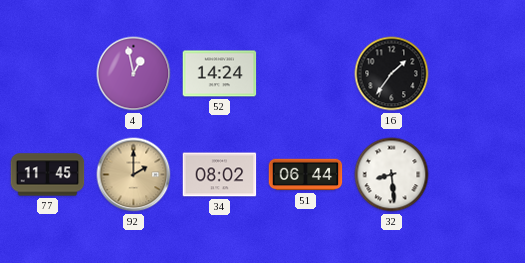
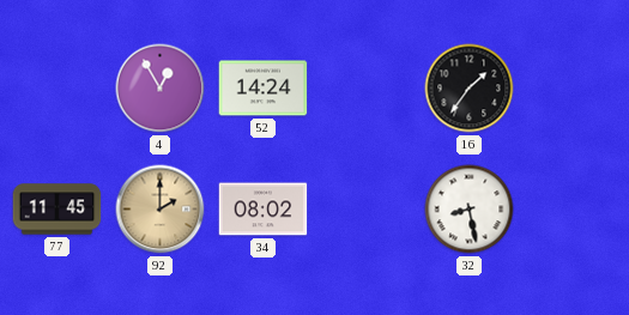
4: 12:58 -> 12:55
51: 06:44 -> none
32: 8:29 -> 8:28
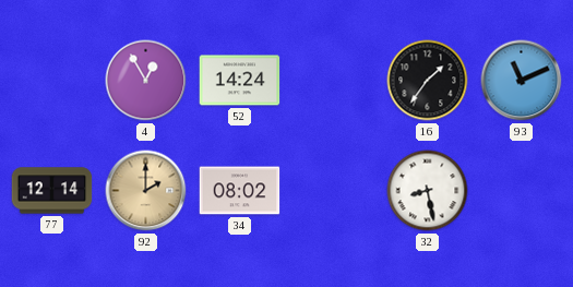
93: none -> 11:11
77: 11:45 -> 12:14
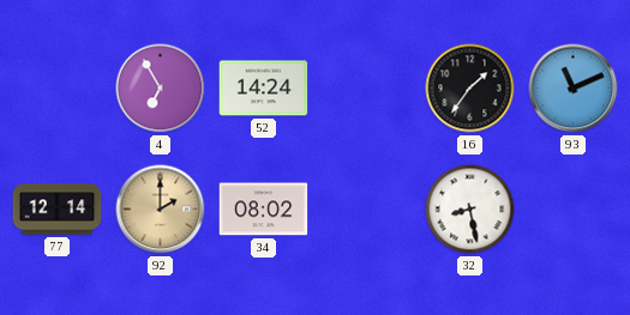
4: 12:55 -> 6:55
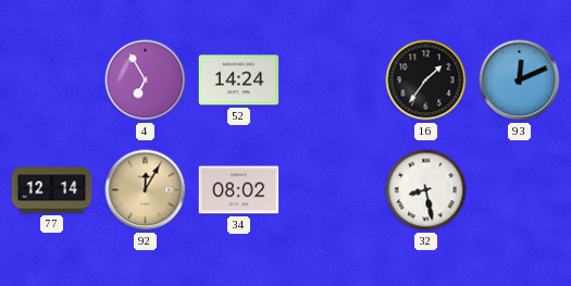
93: 11:11 -> 12:11
92: 2:00 -> 12:05
